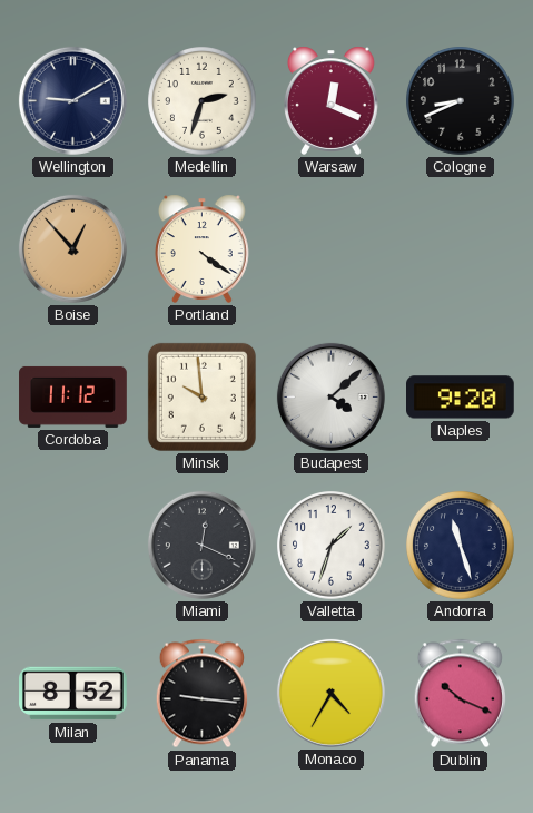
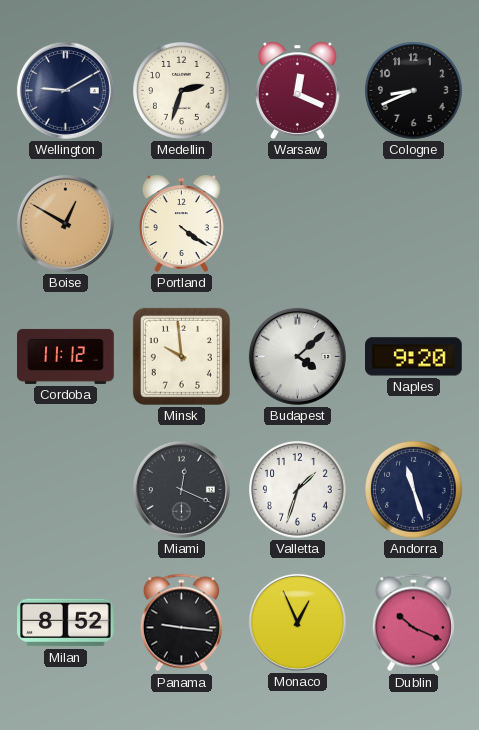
Boise: 12:53 -> 12:50
Monaco: 4:35 -> 12:56
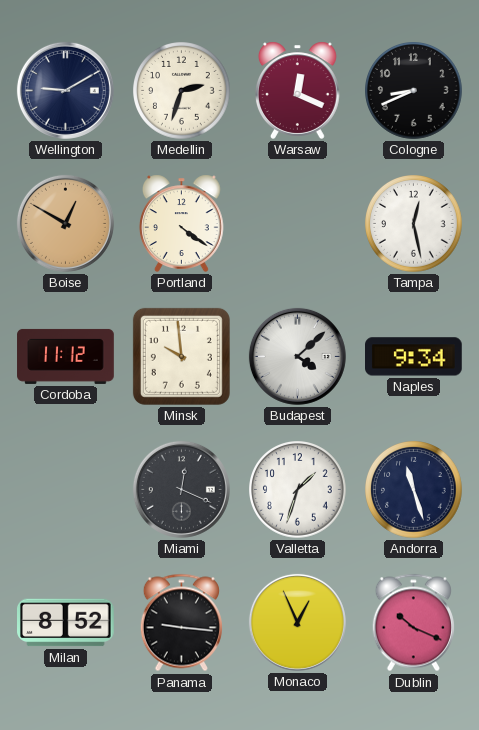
Tampa: none -> 12:28
Naples: 9:20 -> 9:34
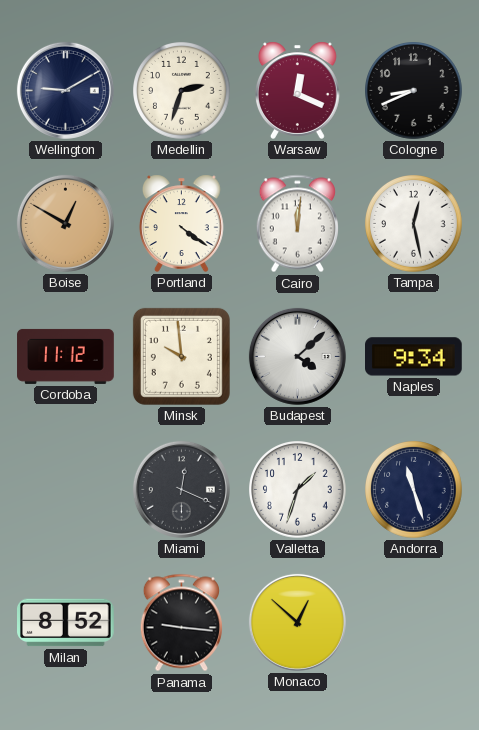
Cairo: none -> 12:01
Monaco: 12:56 -> 12:52
Dublin: 10:19 -> none
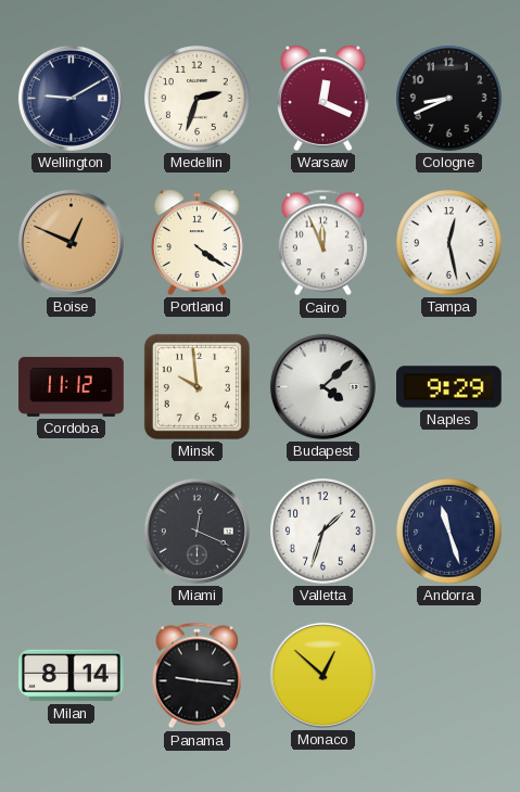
Boise: 12:50 -> 12:49
Cairo: 12:01 -> 11:56
Naples: 9:34 -> 9:29
Milan: 8:52 -> 8:14
